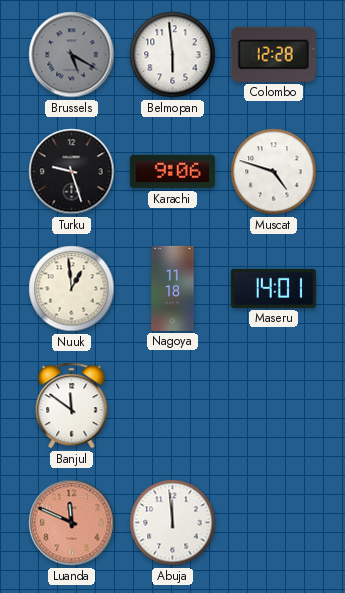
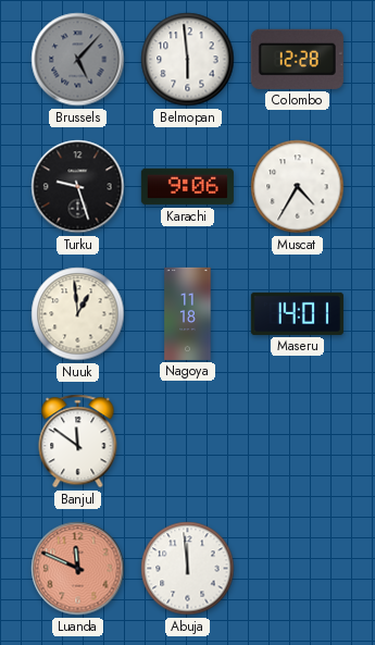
Brussels: 5:20 -> 5:07
Muscat: 4:48 -> 4:35
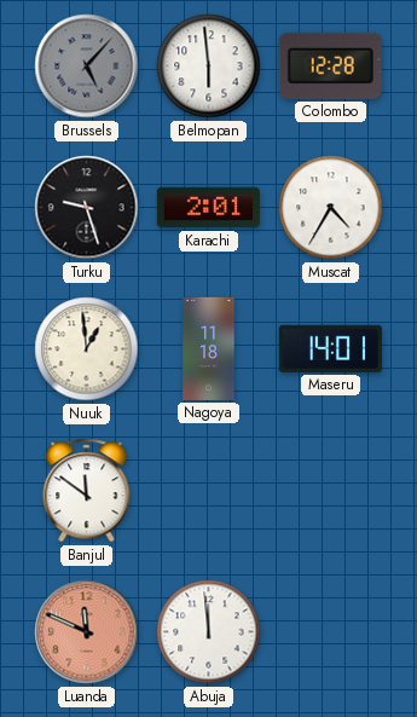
Karachi: 9:06 -> 2:01
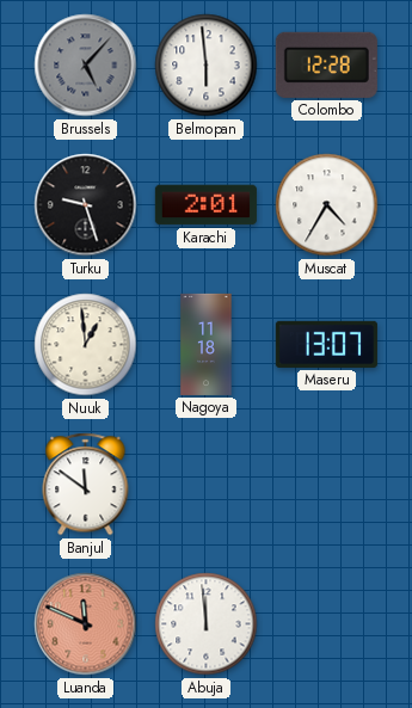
Maseru: 14:01 -> 13:07
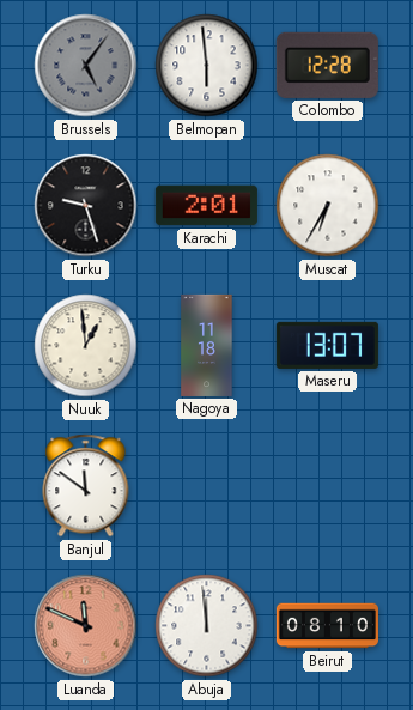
Brussels: 5:07 -> 5:06
Muscat: 4:35 -> 6:35
Beirut: none -> 08:10
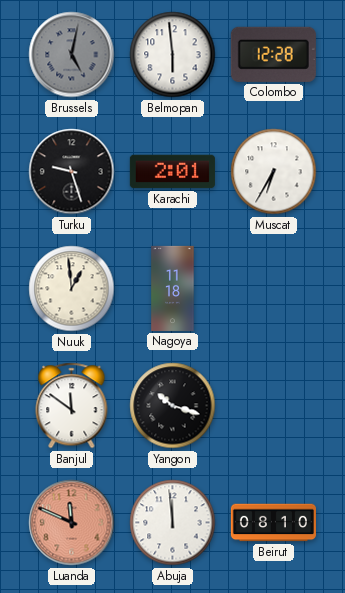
Brussels: 5:06 -> 5:02
Maseru: 13:07 -> none
Yangon: none -> 10:18
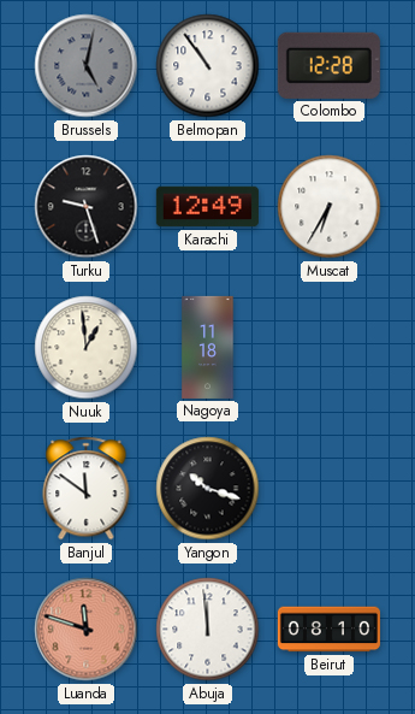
Belmopan: 5:59 -> 10:54
Karachi: 2:01 -> 12:49
Luanda: 11:49 -> 11:48
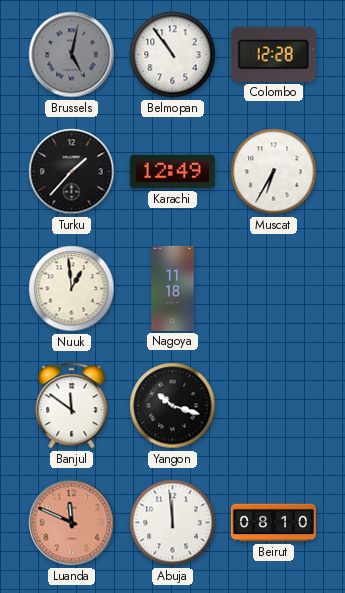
Turku: 9:27 -> 1:37
Luanda: 11:48 -> 11:49
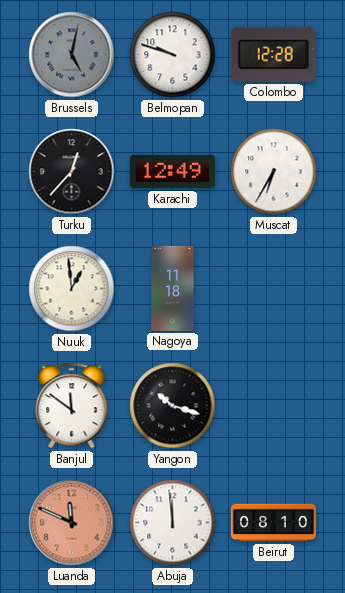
Belmopan: 10:54 -> 9:48
Turku: 1:37 -> 12:37
